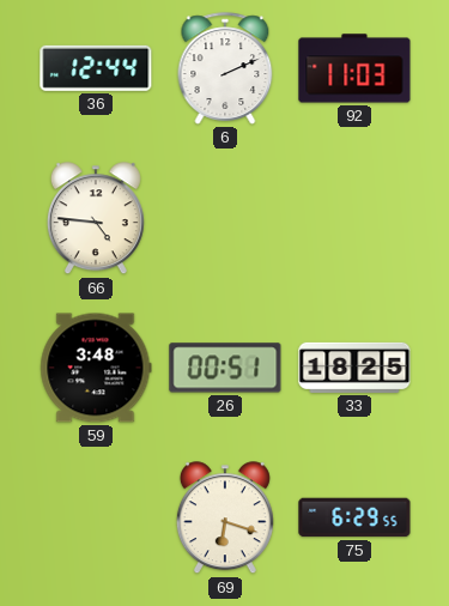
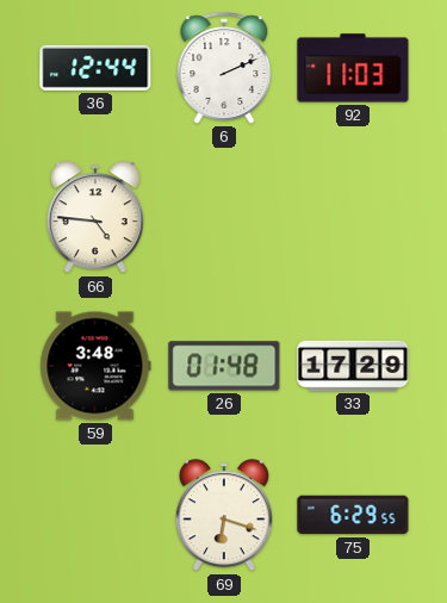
26: 00:51 -> 01:48
33: 18:25 -> 17:29
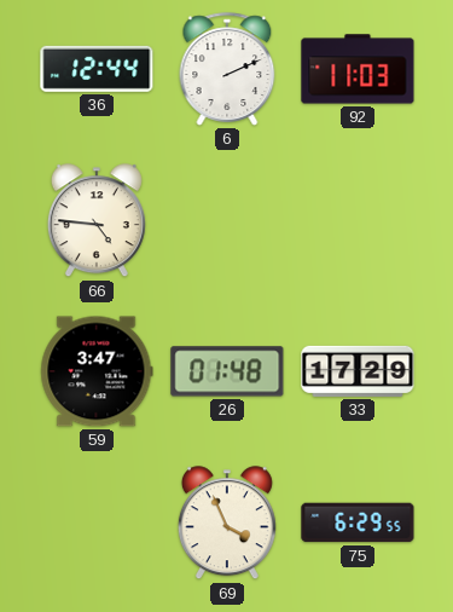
59: 3:48 -> 3:47
69: 6:18 -> 3:56
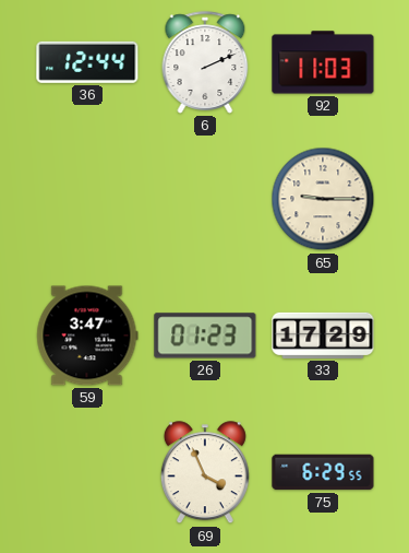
66: 4:46 -> none
65: none -> 9:15
26: 01:48 -> 01:23
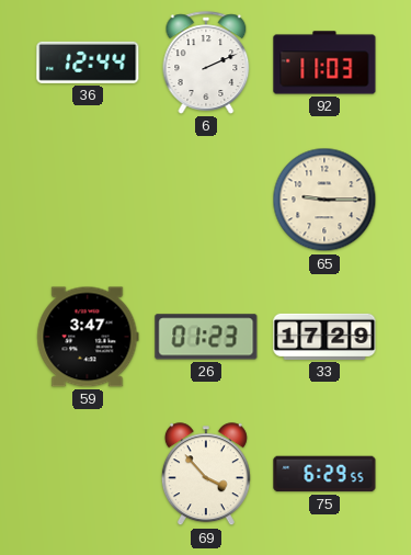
69: 3:56 -> 3:53
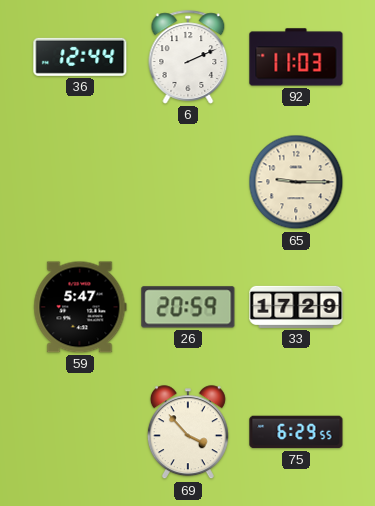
59: 3:47 -> 5:47
26: 01:23 -> 20:59
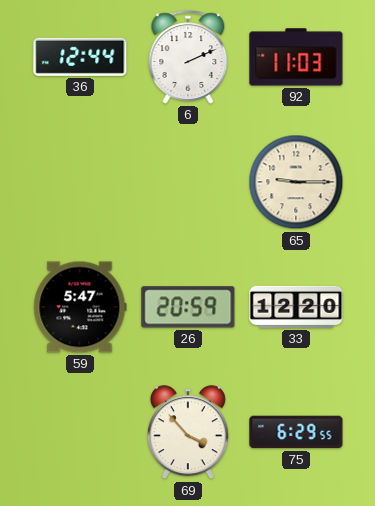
33: 17:29 -> 12:20
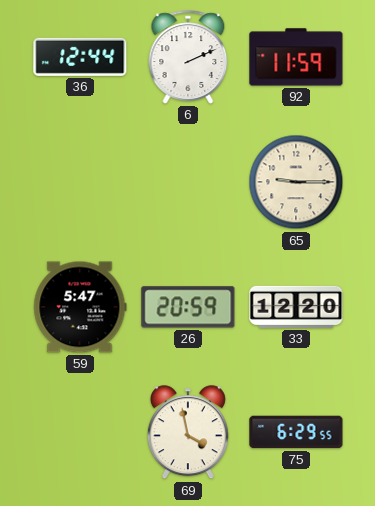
92: 11:03 -> 11:59
69: 3:53 -> 3:58
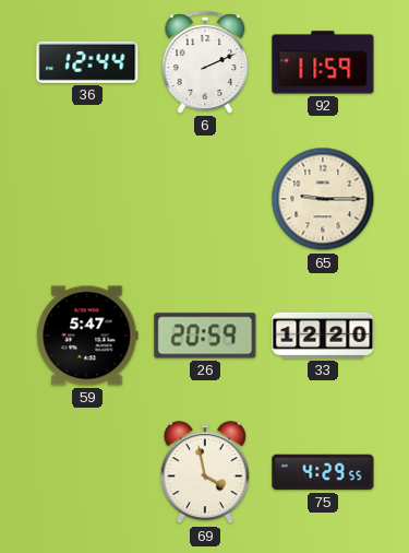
75: 6:29 -> 4:29
